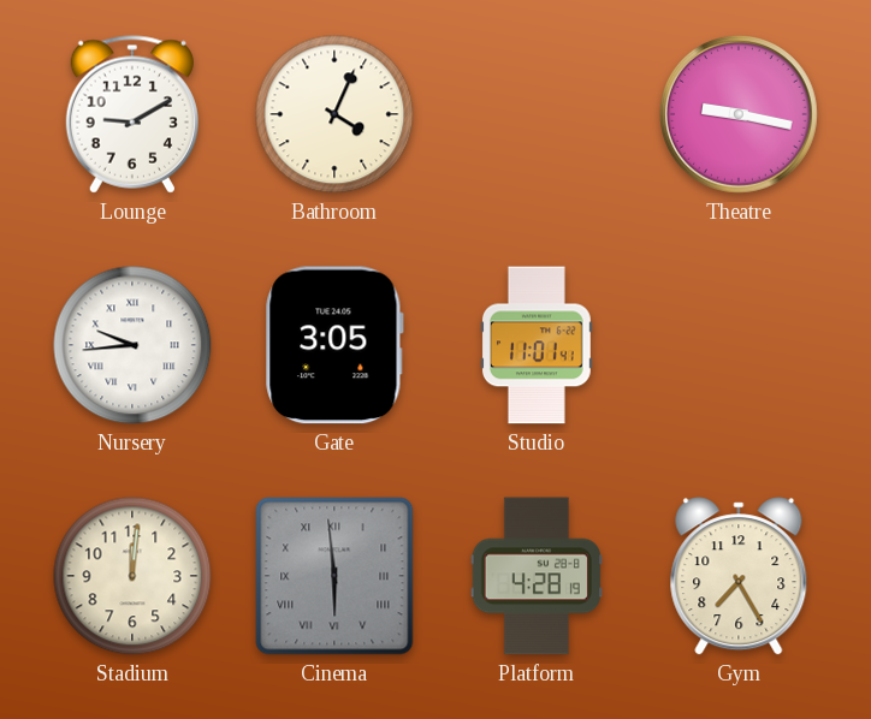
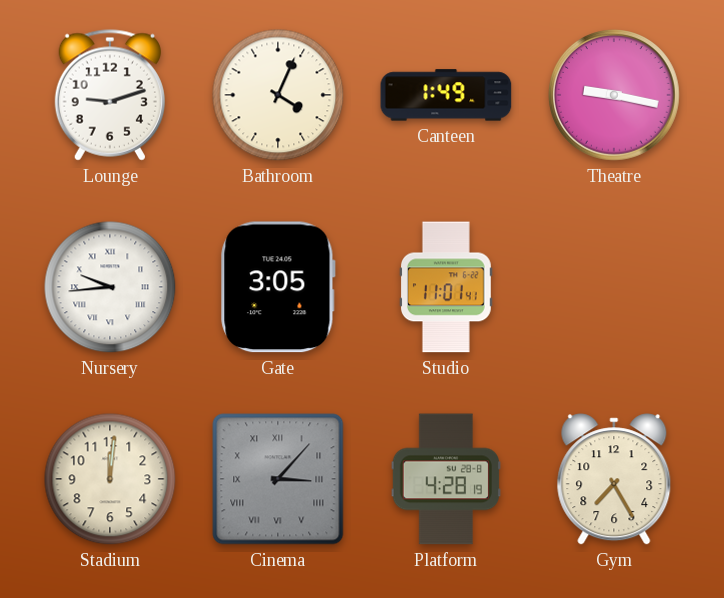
Lounge: 9:10 -> 9:12
Canteen: none -> 1:49
Cinema: 5:59 -> 3:07
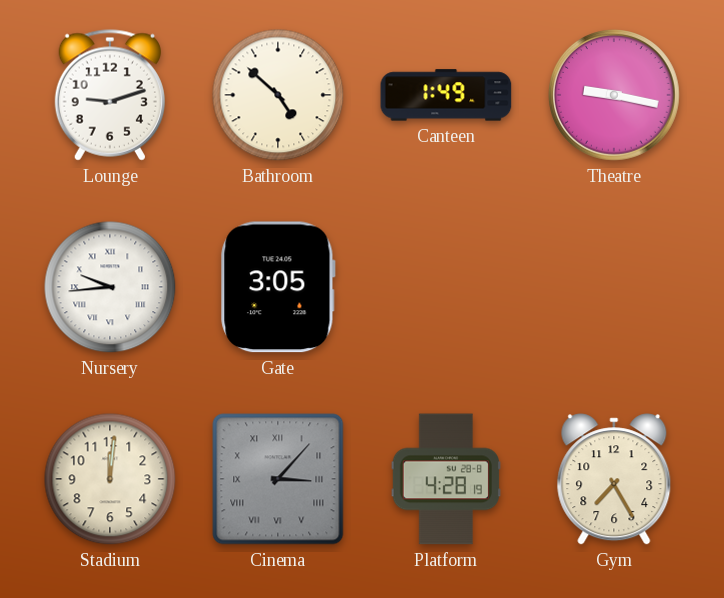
Bathroom: 4:04 -> 4:52
Studio: 11:01 -> none
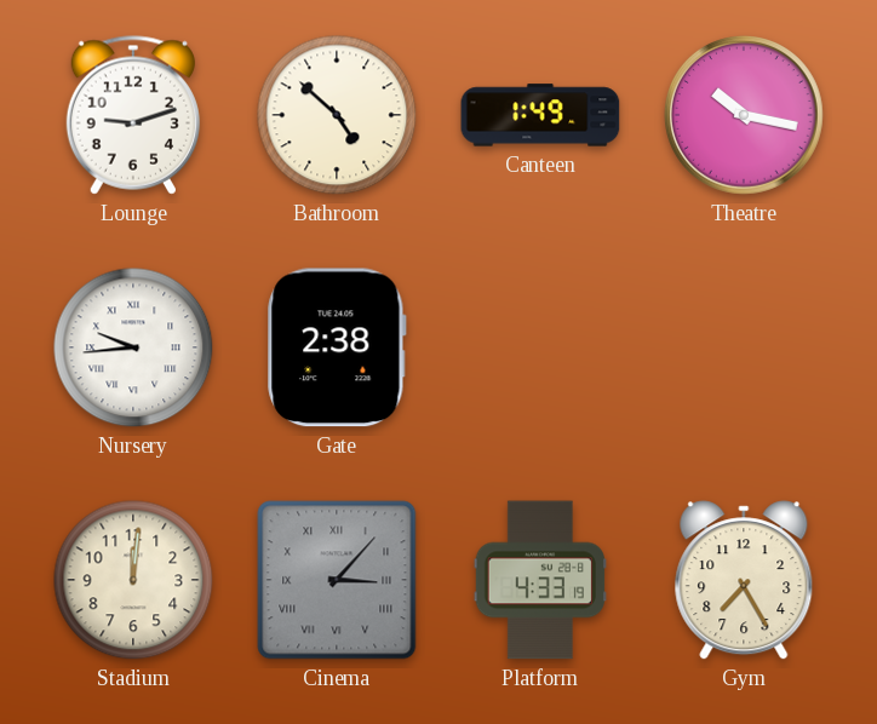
Theatre: 9:17 -> 10:17
Gate: 3:05 -> 2:38
Platform: 4:28 -> 4:33
